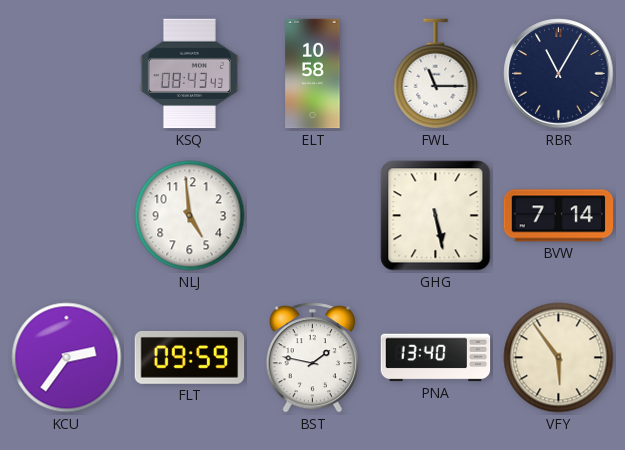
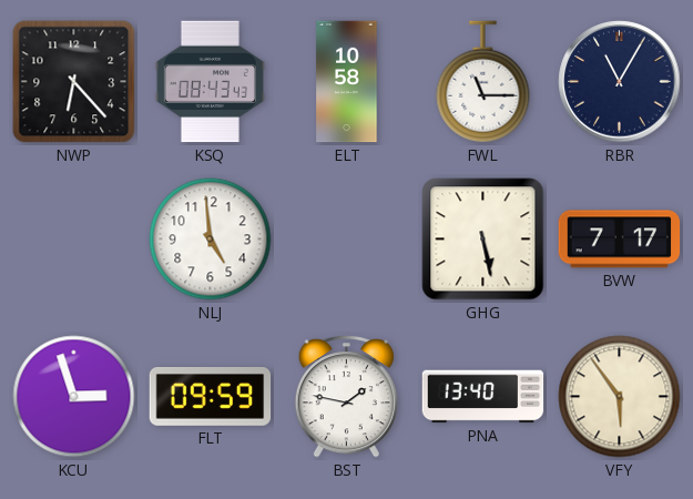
NWP: none -> 6:23
BVW: 7:14 -> 7:17
KCU: 2:36 -> 2:57
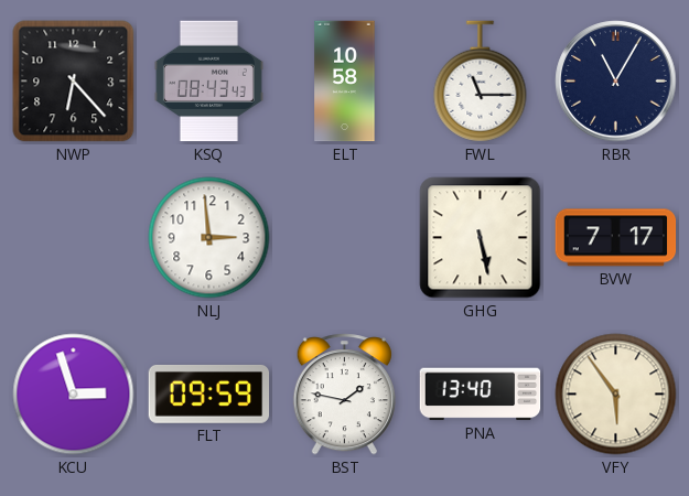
NLJ: 4:59 -> 2:59
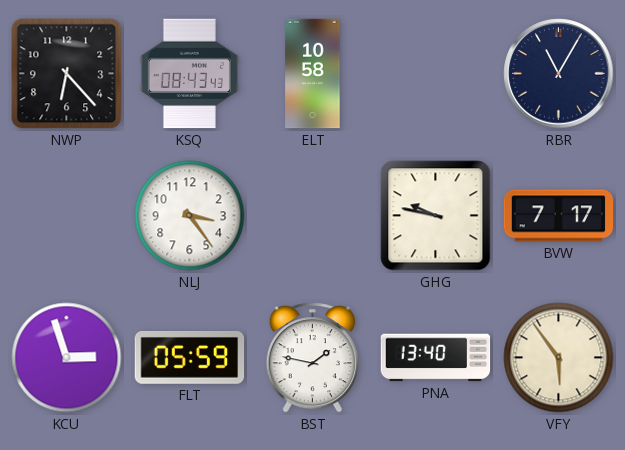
FWL: 11:15 -> none
NLJ: 2:59 -> 3:24
GHG: 5:28 -> 9:47
FLT: 09:59 -> 05:59
